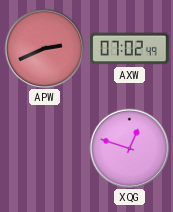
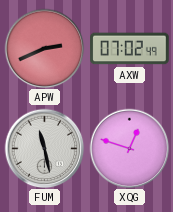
FUM: none -> 11:28
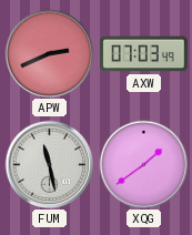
AXW: 07:02 -> 07:03
XQG: 12:48 -> 1:39
